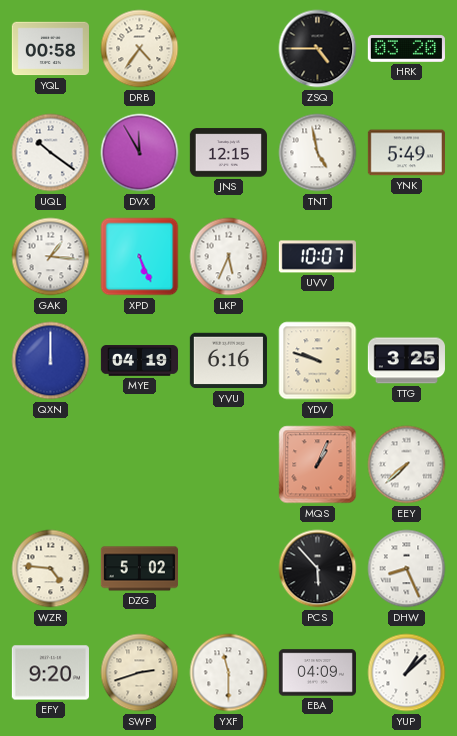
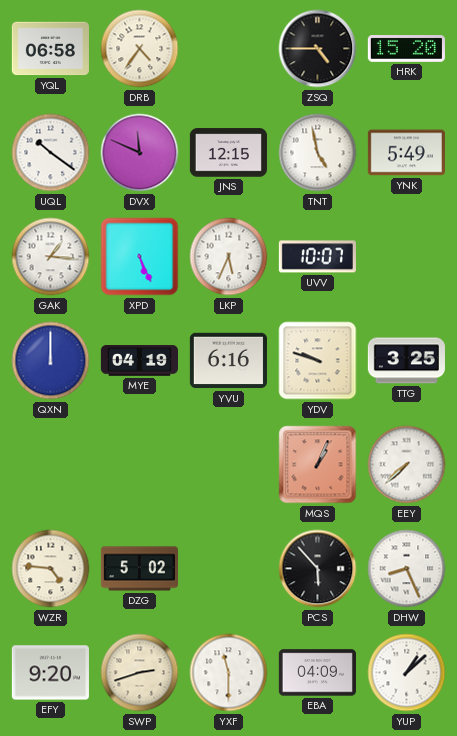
YQL: 00:58 -> 06:58
HRK: 03:20 -> 15:20
DVX: 11:55 -> 11:49
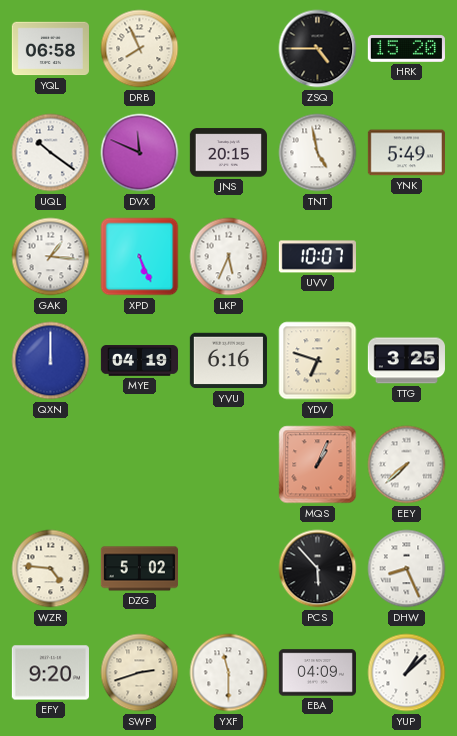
DRB: 4:36 -> 7:56
JNS: 12:15 -> 20:15
YDV: 9:48 -> 6:48
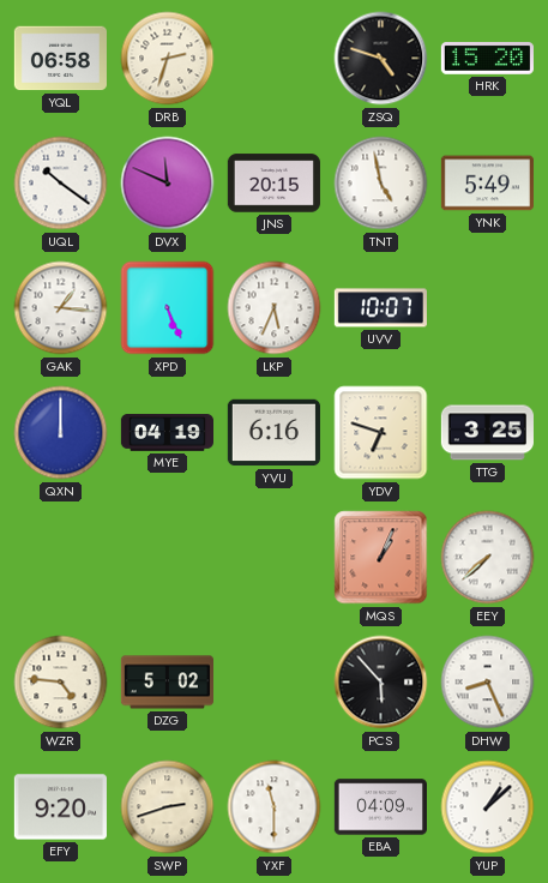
DRB: 7:56 -> 2:33
ZSQ: 4:45 -> 4:48
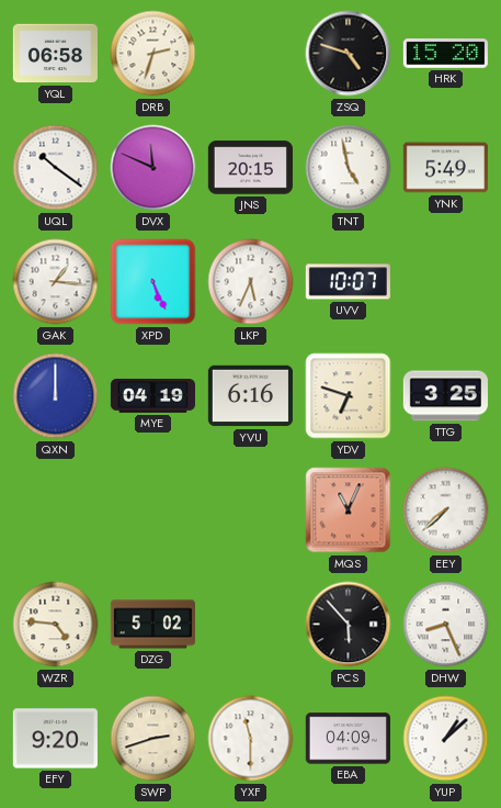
MQS: 1:04 -> 11:04
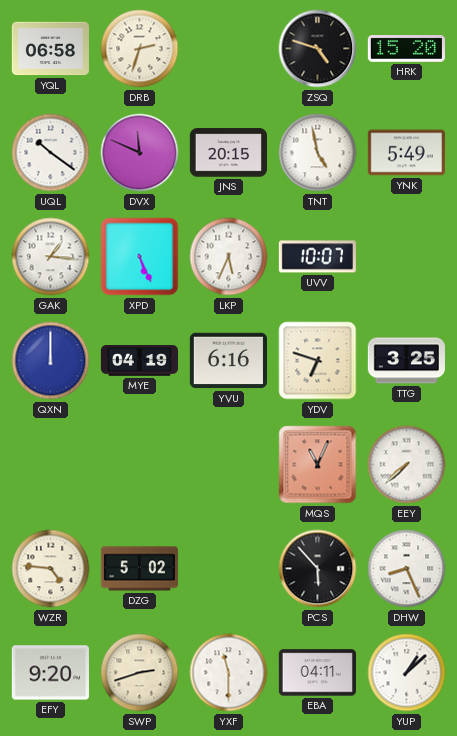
EBA: 04:09 -> 04:11
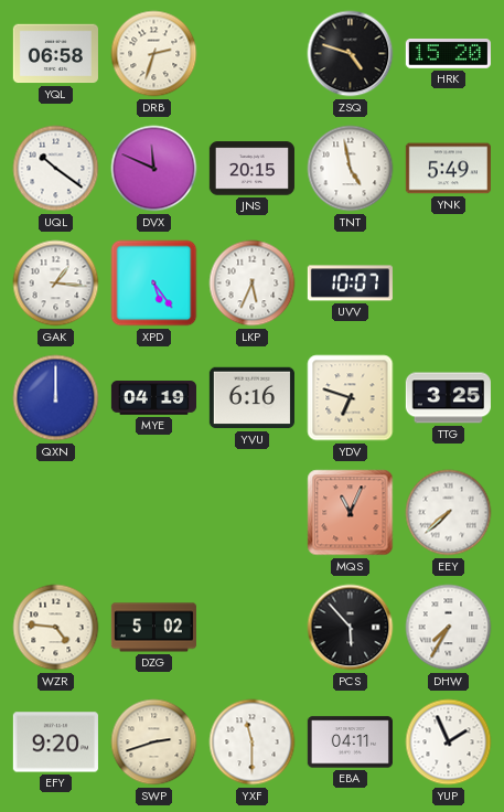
XPD: 5:26 -> 5:24
DHW: 8:26 -> 7:35
YUP: 1:08 -> 1:56
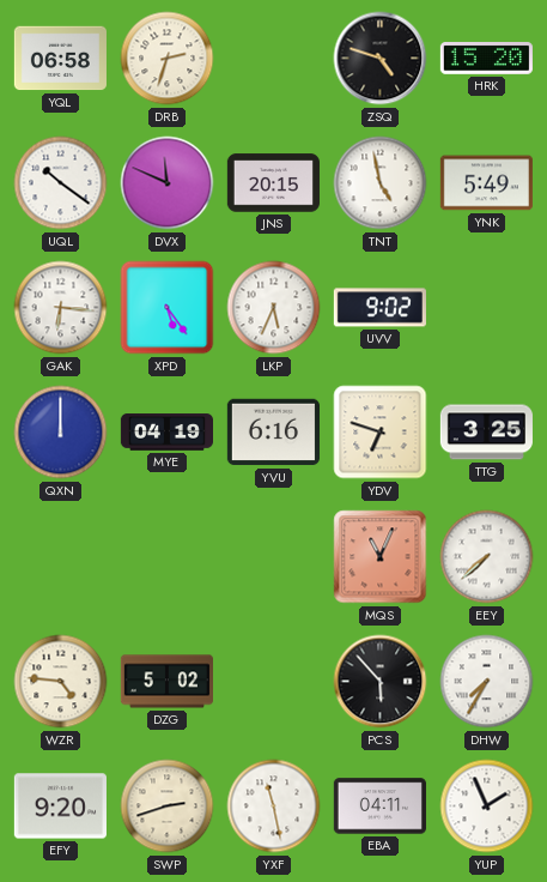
GAK: 1:16 -> 6:16
UVV: 10:07 -> 9:02
YXF: 11:30 -> 11:28
